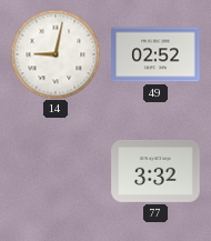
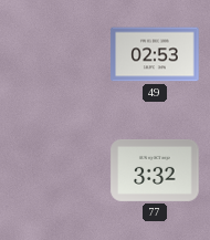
14: 9:02 -> none
49: 02:52 -> 02:53
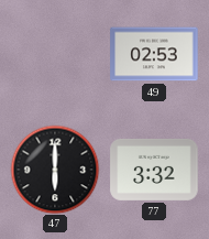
47: none -> 6:00
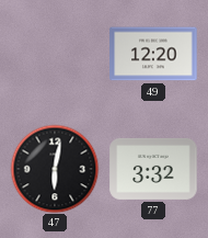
49: 02:53 -> 12:20
47: 6:00 -> 6:02
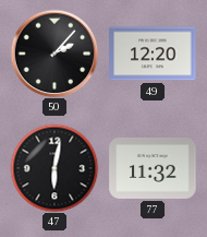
50: none -> 2:07
77: 3:32 -> 11:32
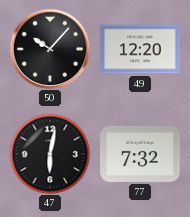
50: 2:07 -> 10:07
77: 11:32 -> 7:32
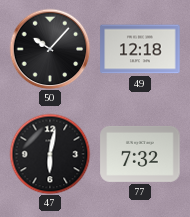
49: 12:20 -> 12:18
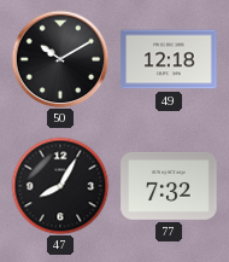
50: 10:07 -> 10:10
47: 6:02 -> 8:05
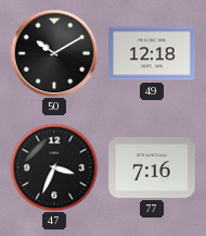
47: 8:05 -> 3:34
77: 7:32 -> 7:16
